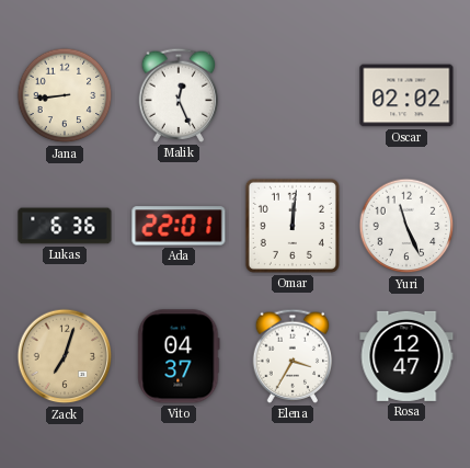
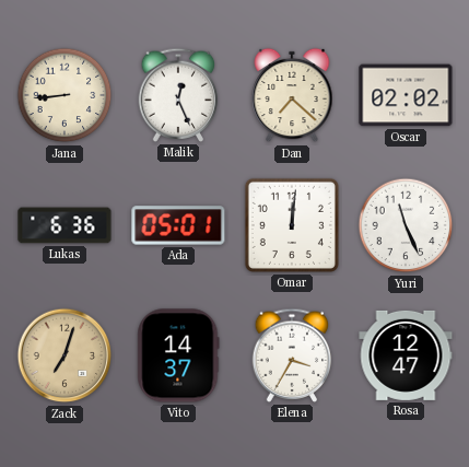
Dan: none -> 7:22
Ada: 22:01 -> 05:01
Vito: 04:37 -> 14:37
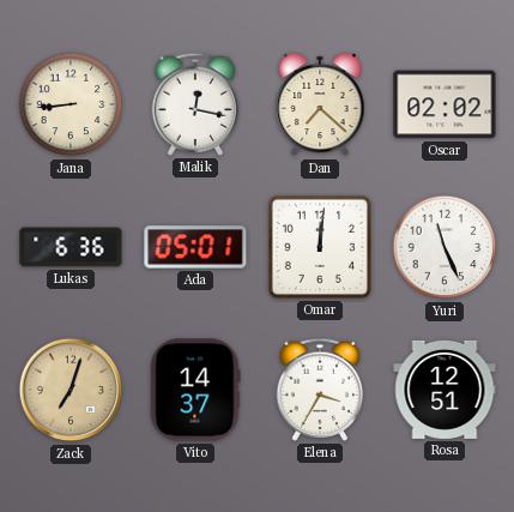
Malik: 12:26 -> 12:17
Rosa: 12:47 -> 12:51
